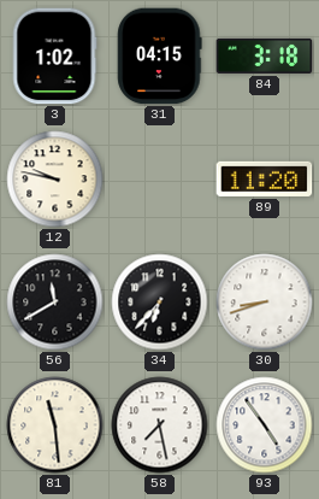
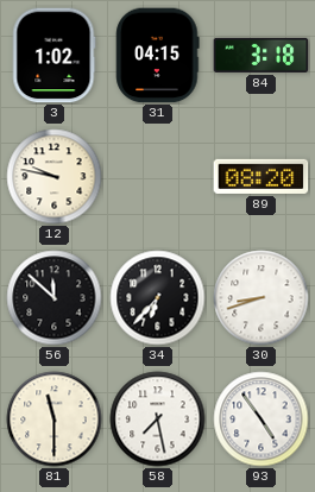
89: 11:20 -> 08:20
56: 11:40 -> 11:52
81: 11:29 -> 11:30
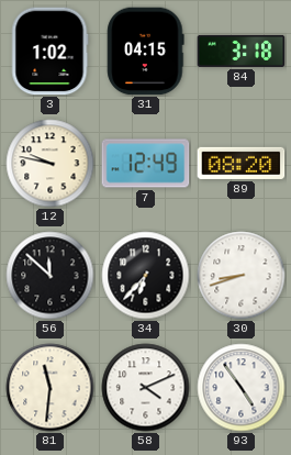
7: none -> 12:49
81: 11:30 -> 11:31
58: 7:28 -> 4:11
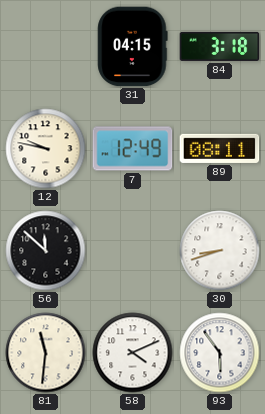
3: 1:02 -> none
89: 08:20 -> 08:11
34: 6:37 -> none
93: 4:54 -> 5:54
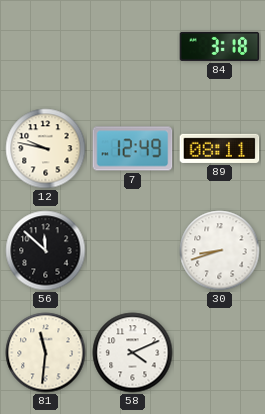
31: 04:15 -> none
93: 5:54 -> none
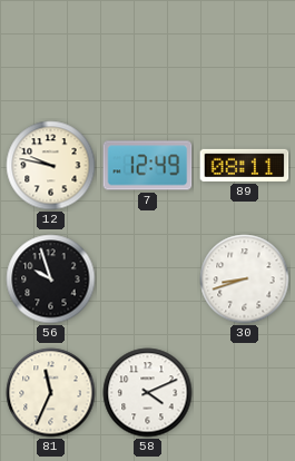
84: 3:18 -> none
56: 11:52 -> 9:57
81: 11:31 -> 11:34
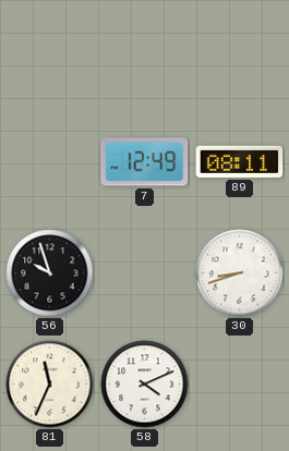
12: 9:47 -> none
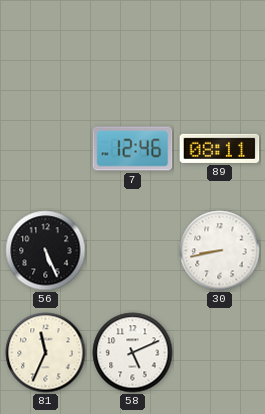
7: 12:49 -> 12:46
56: 9:57 -> 5:26
30: 8:42 -> 8:43
58: 4:11 -> 5:11
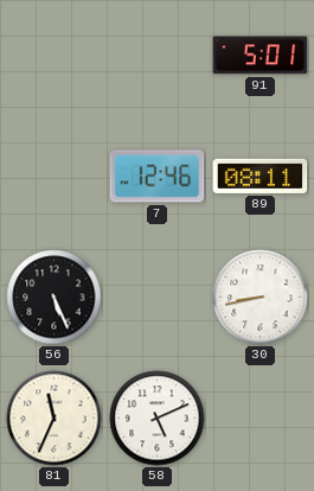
91: none -> 5:01
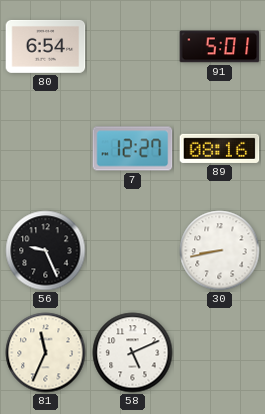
80: none -> 6:54
7: 12:46 -> 12:27
89: 08:11 -> 08:16
56: 5:26 -> 9:26
